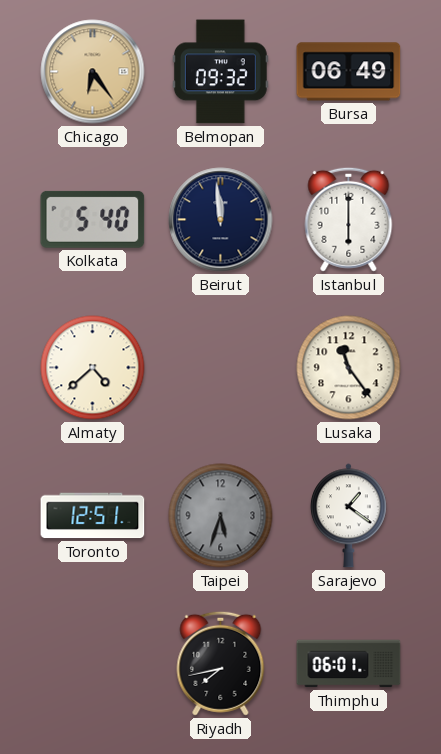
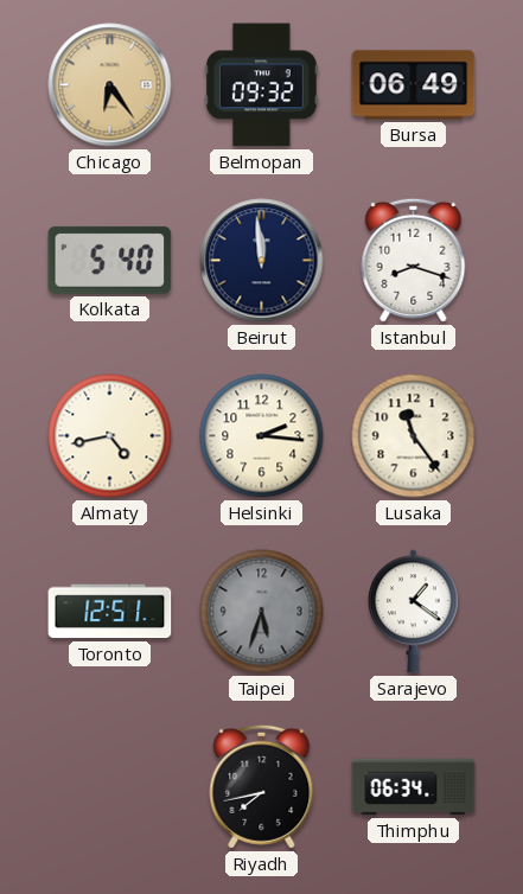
Istanbul: 6:00 -> 8:18
Almaty: 4:38 -> 4:43
Helsinki: none -> 2:16
Thimphu: 06:01 -> 06:34
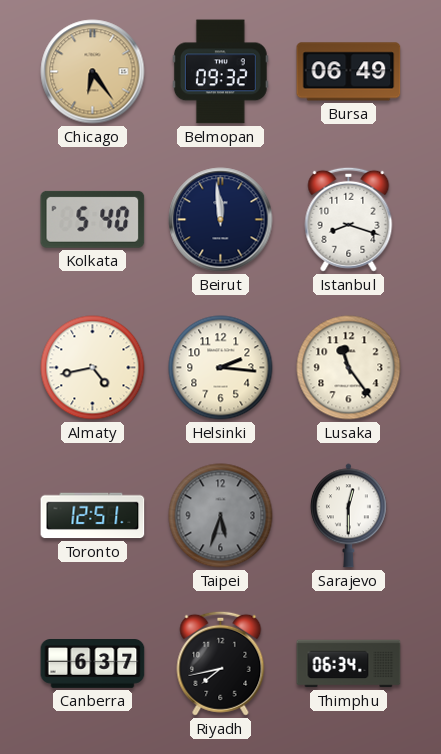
Sarajevo: 1:21 -> 12:30
Canberra: none -> 6:37
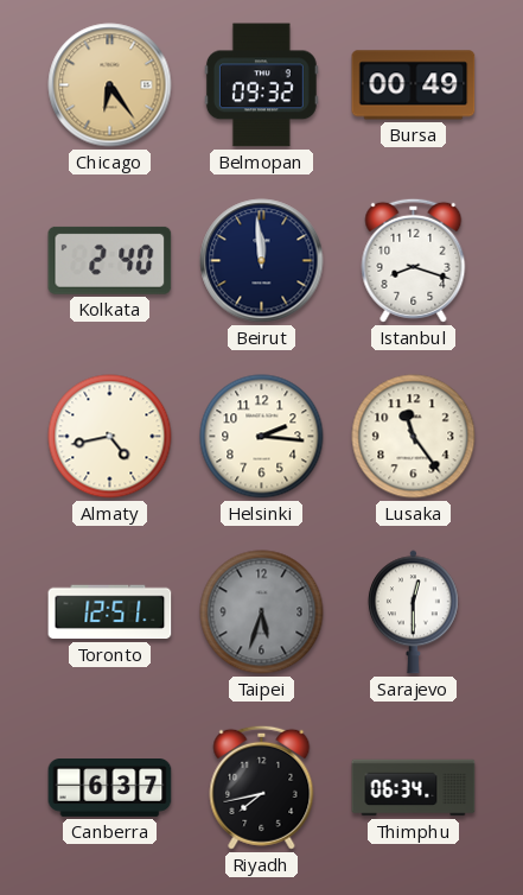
Bursa: 06:49 -> 00:49
Kolkata: 5:40 -> 2:40
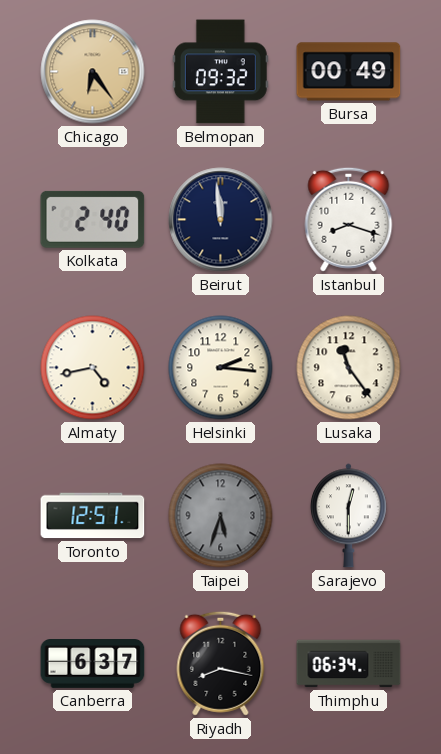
Riyadh: 7:43 -> 8:17
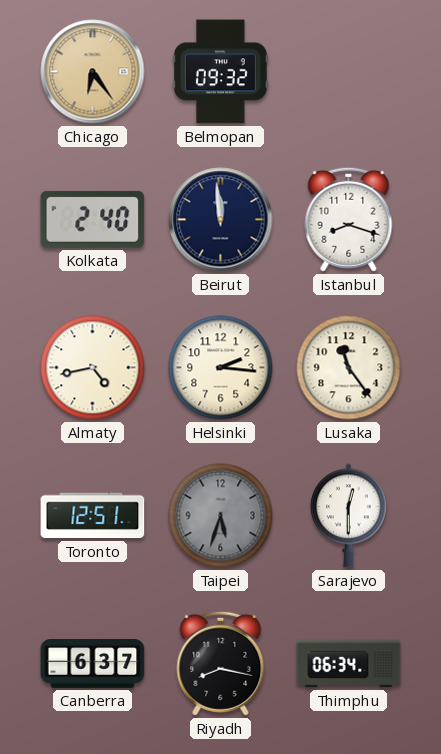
Bursa: 00:49 -> none
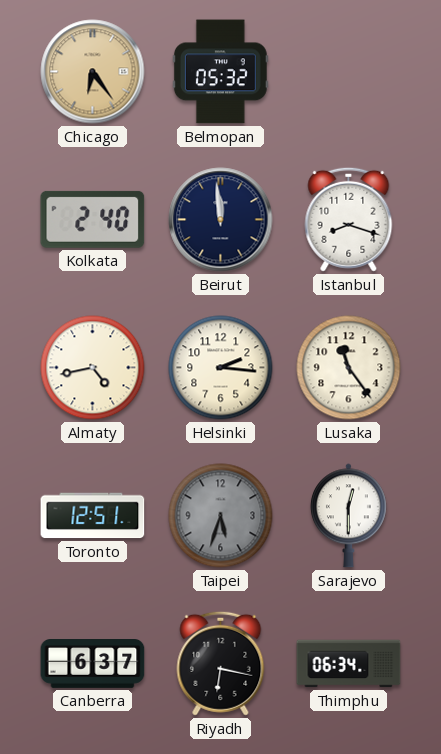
Belmopan: 09:32 -> 05:32
Riyadh: 8:17 -> 6:17
